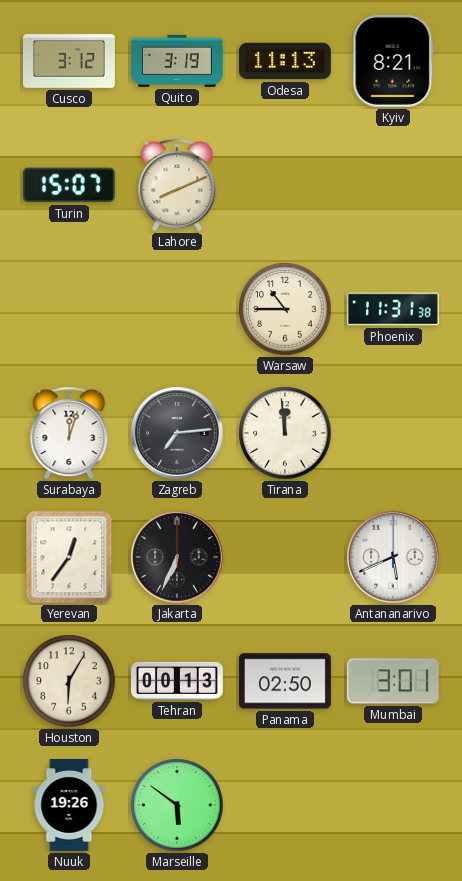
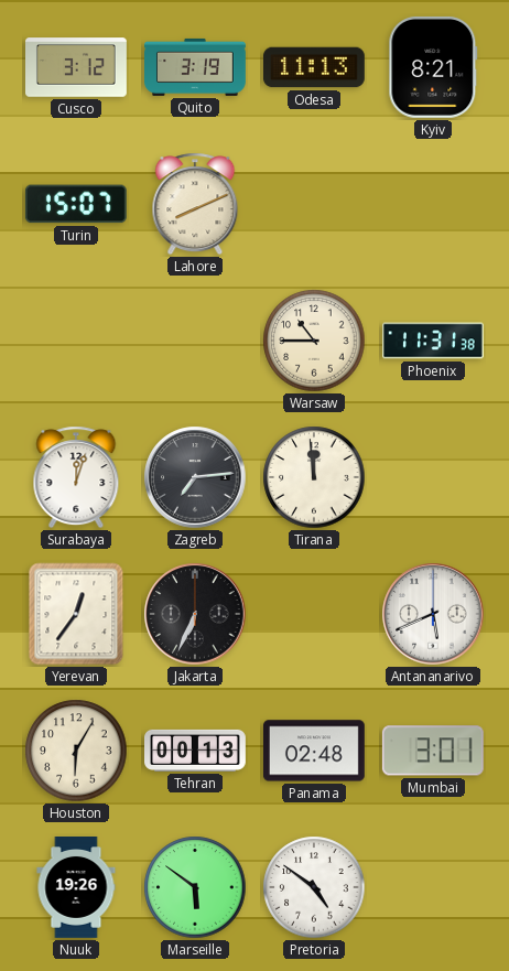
Panama: 02:50 -> 02:48
Pretoria: none -> 4:51
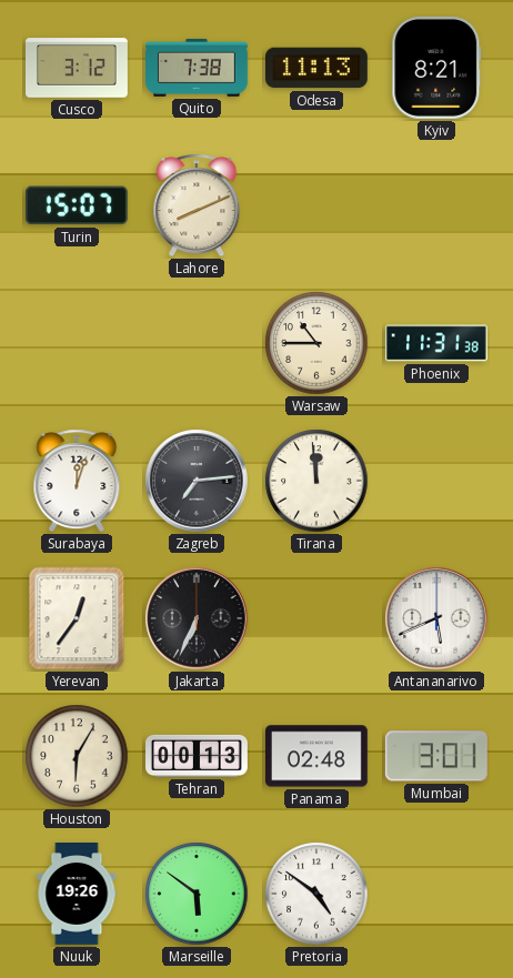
Quito: 3:19 -> 7:38
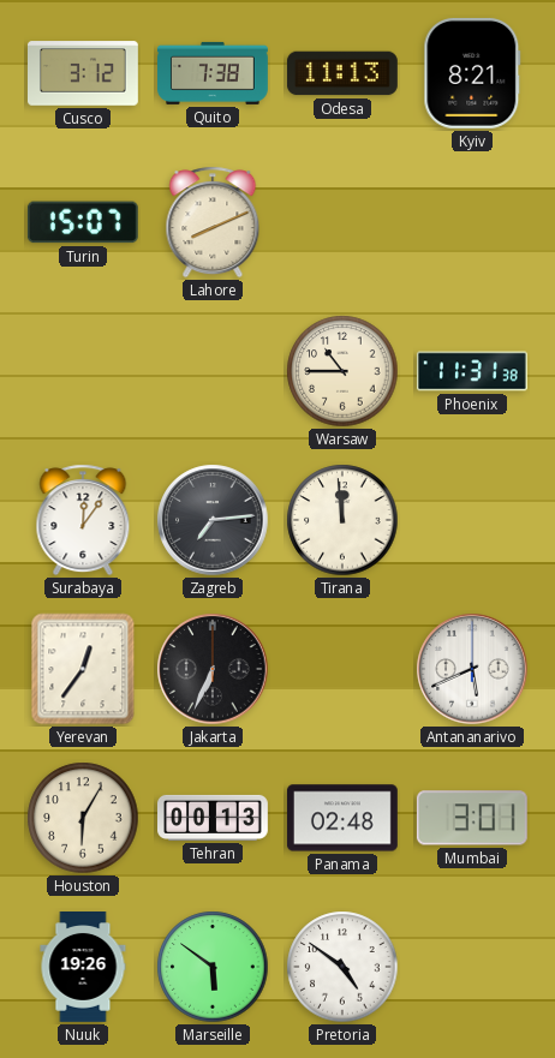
Surabaya: 12:03 -> 12:06
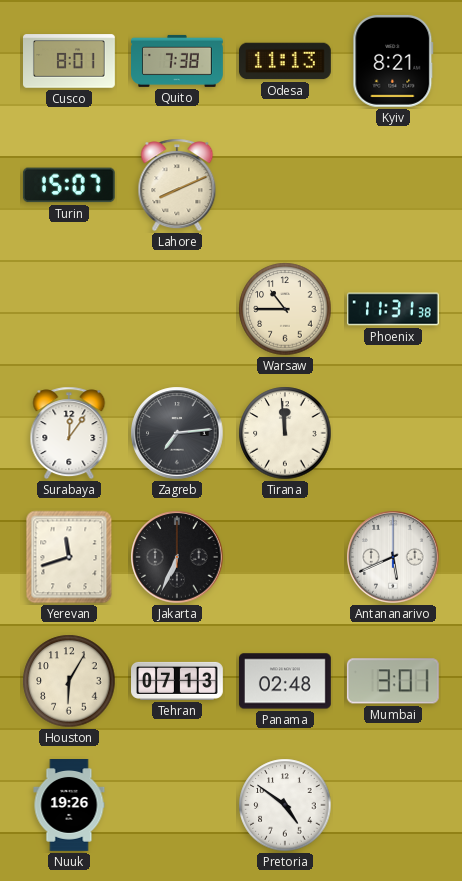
Cusco: 3:12 -> 8:01
Yerevan: 12:36 -> 11:42
Tehran: 00:13 -> 07:13
Marseille: 5:51 -> none
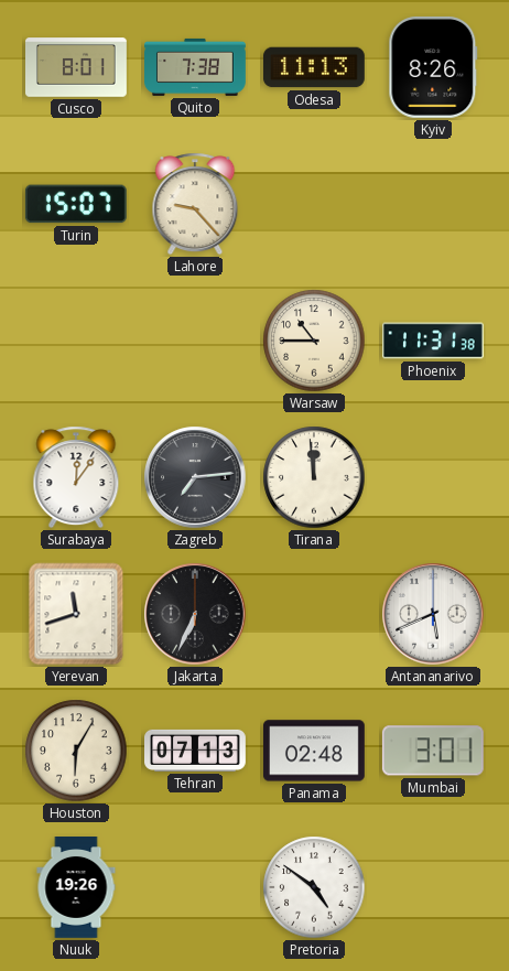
Kyiv: 8:21 -> 8:26
Lahore: 8:11 -> 9:23
